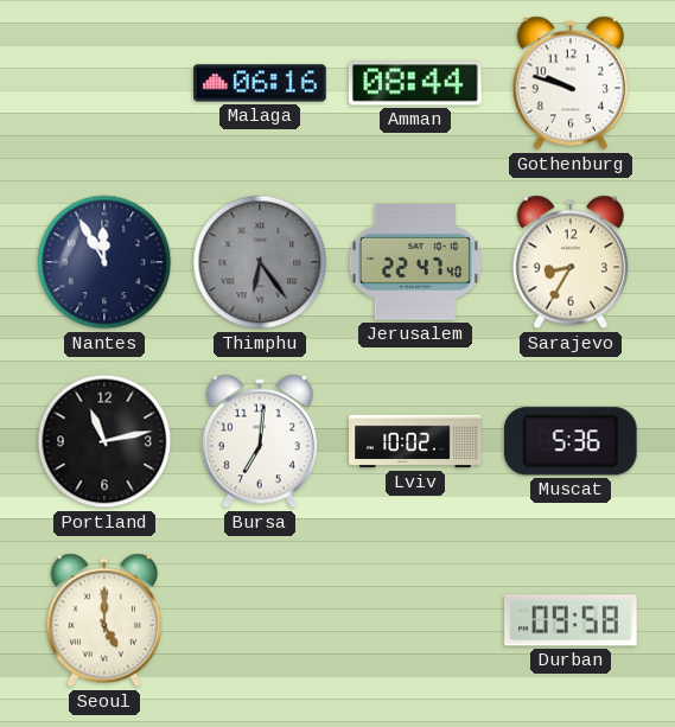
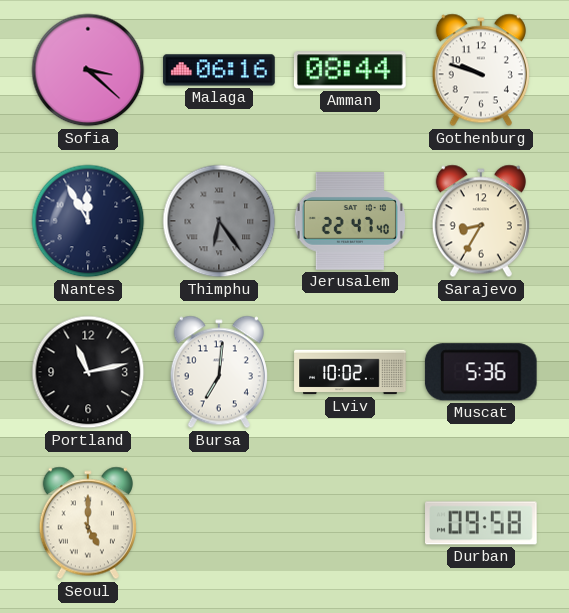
Sofia: none -> 3:22
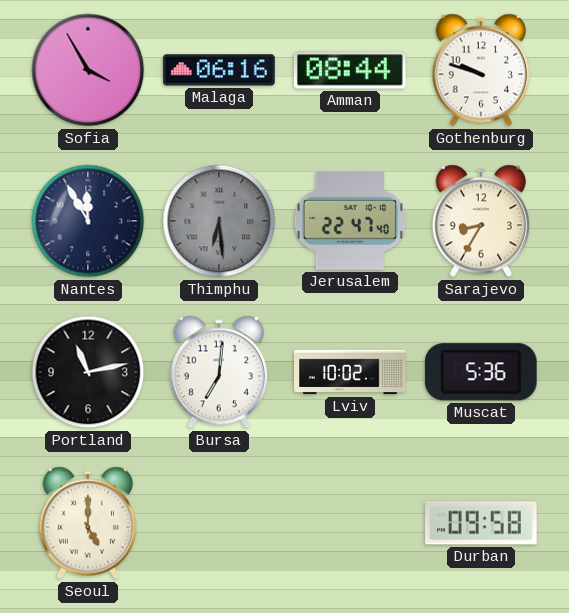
Sofia: 3:22 -> 3:55
Thimphu: 6:24 -> 6:29
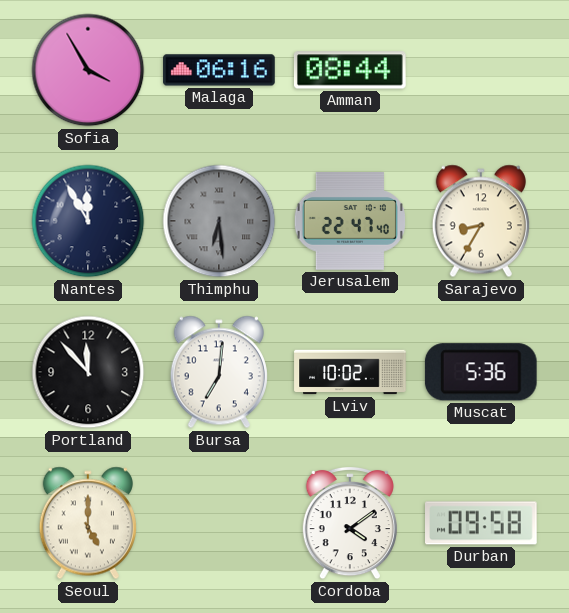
Gothenburg: 9:48 -> none
Portland: 11:13 -> 11:53
Cordoba: none -> 4:09
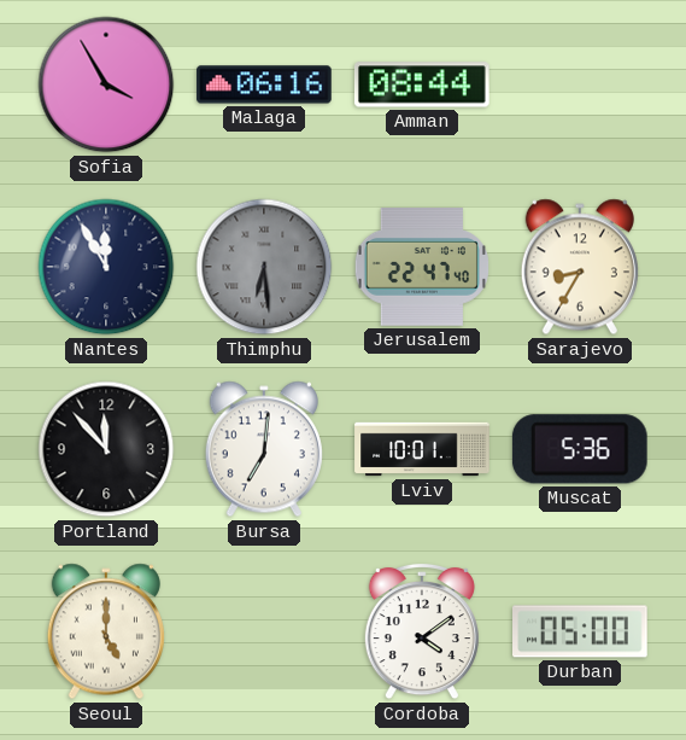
Lviv: 10:02 -> 10:01
Durban: 09:58 -> 05:00
